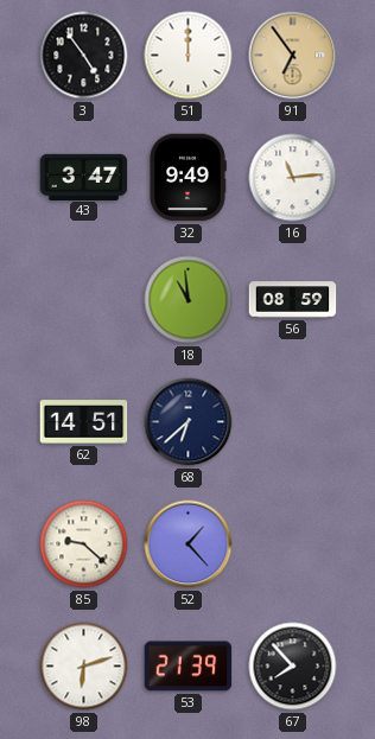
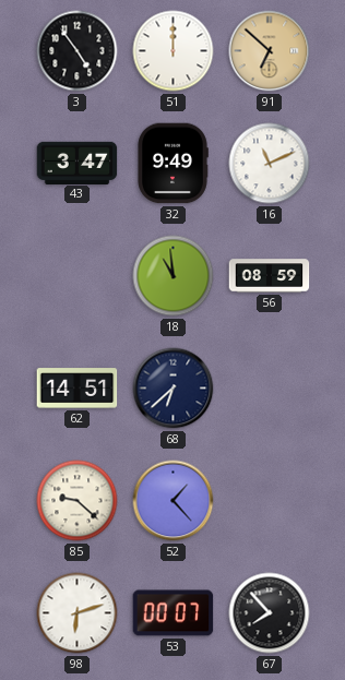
91: 6:54 -> 6:52
16: 11:14 -> 11:11
53: 21:39 -> 00:07
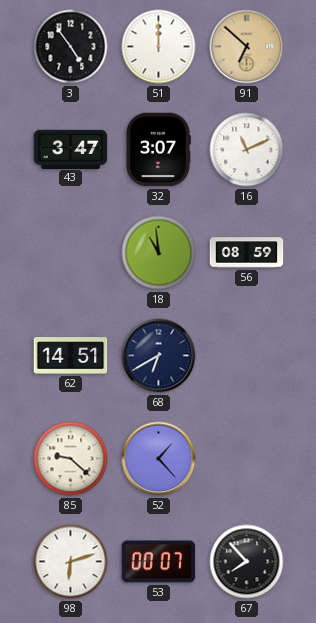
32: 9:49 -> 3:07
68: 6:38 -> 6:40
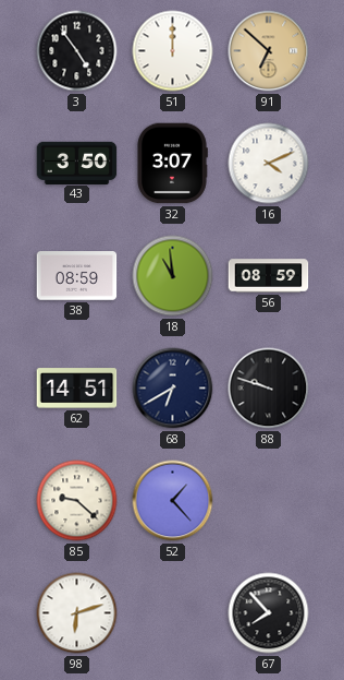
43: 3:47 -> 3:50
16: 11:11 -> 4:11
38: none -> 08:59
88: none -> 9:48
53: 00:07 -> none
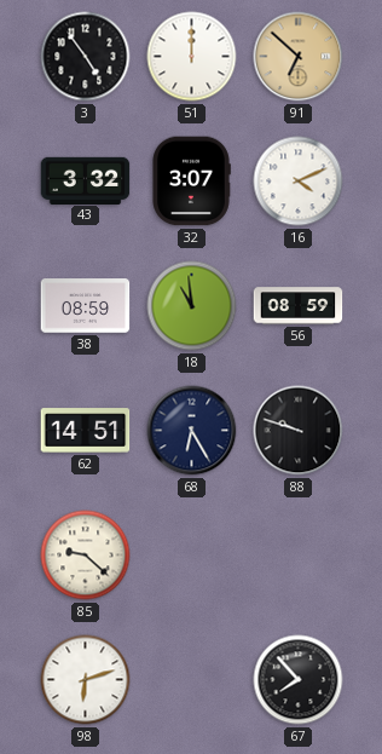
43: 3:50 -> 3:32
68: 6:40 -> 6:25
52: 1:23 -> none
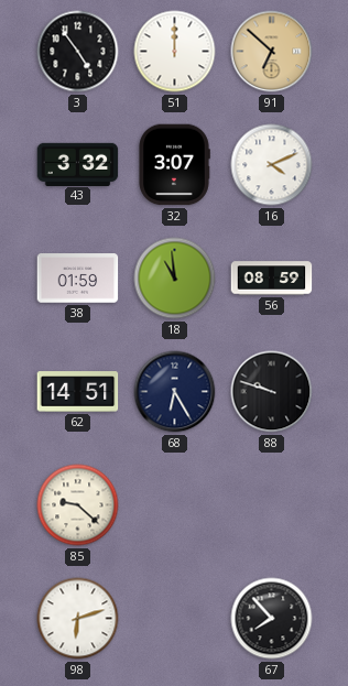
38: 08:59 -> 01:59
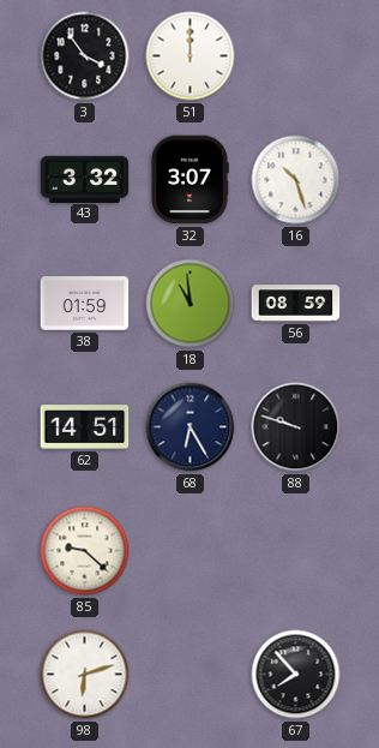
3: 4:54 -> 3:54
91: 6:52 -> none
16: 4:11 -> 10:27
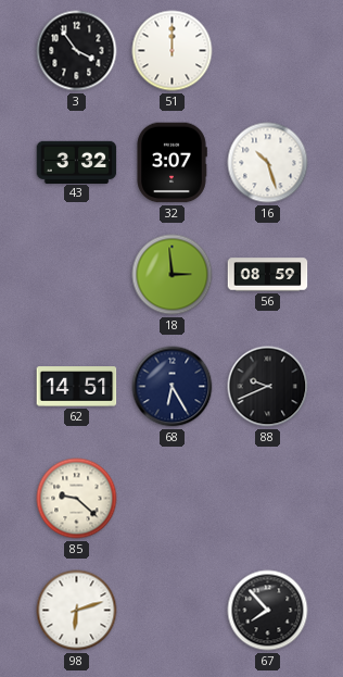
38: 01:59 -> none
18: 10:59 -> 2:59
88: 9:48 -> 9:41
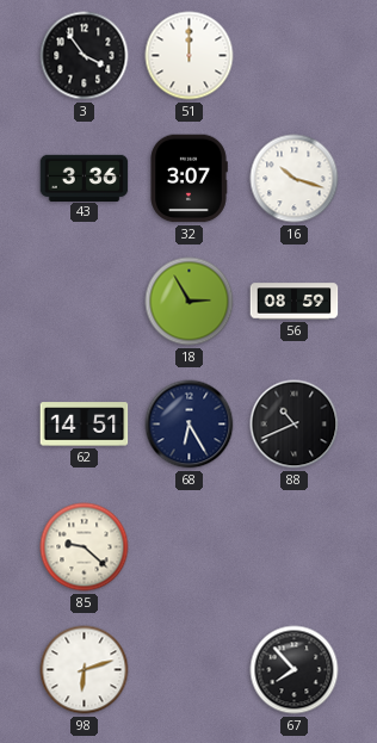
43: 3:32 -> 3:36
16: 10:27 -> 10:18
18: 2:59 -> 2:55
88: 9:41 -> 10:41
